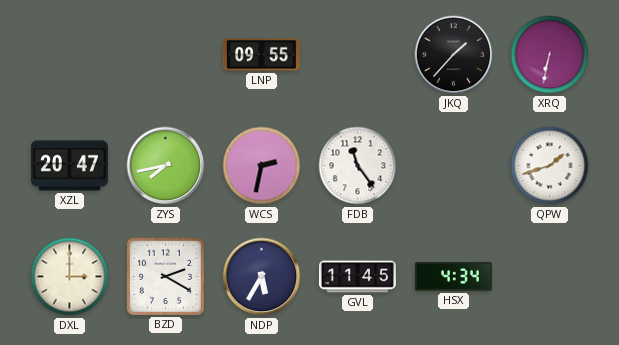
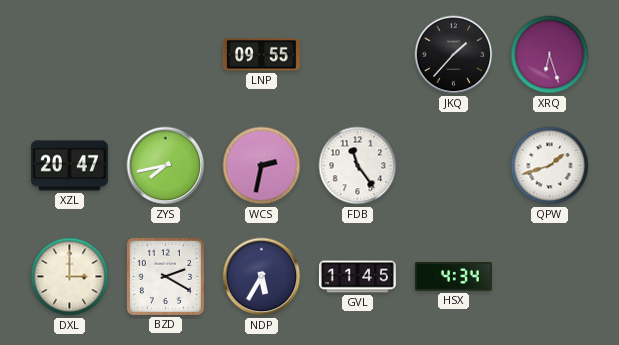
XRQ: 6:32 -> 6:27
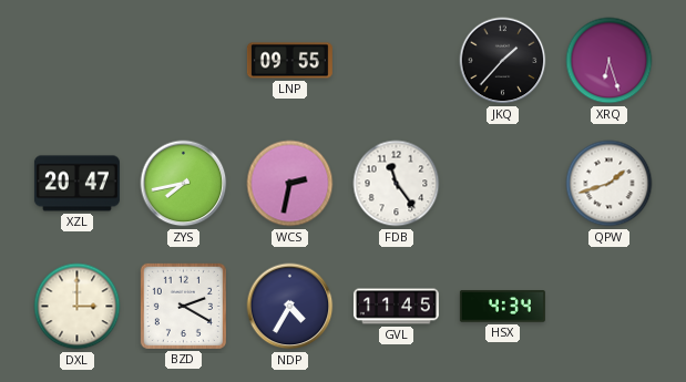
NDP: 5:35 -> 4:35
